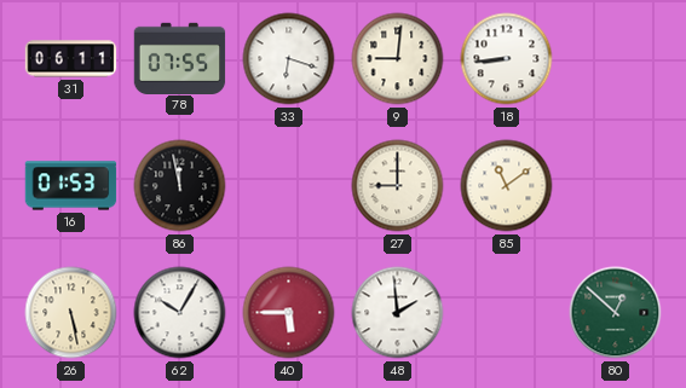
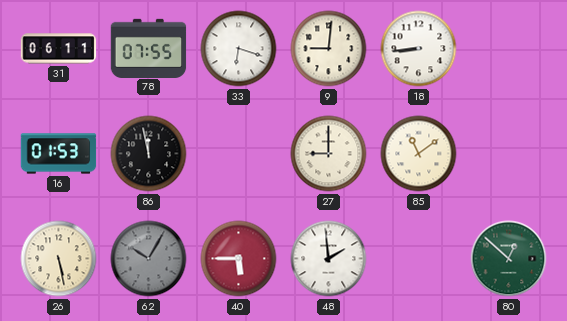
62 dial: white -> grey
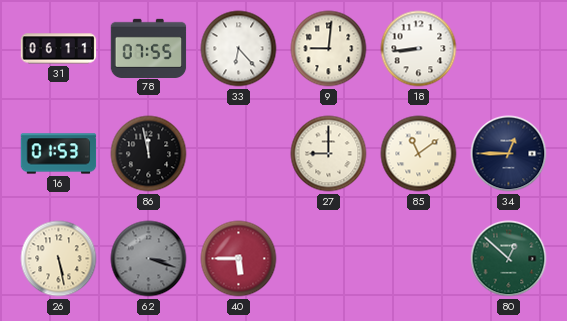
33: 6:18 -> 6:23
34: none -> 12:45
62: 10:05 -> 3:18
48: 1:59 -> none
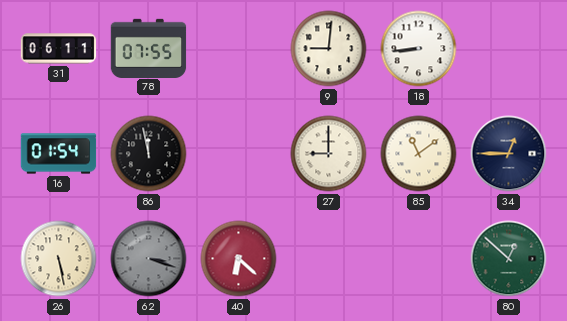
33: 6:23 -> none
16: 01:53 -> 01:54
40: 5:45 -> 6:22
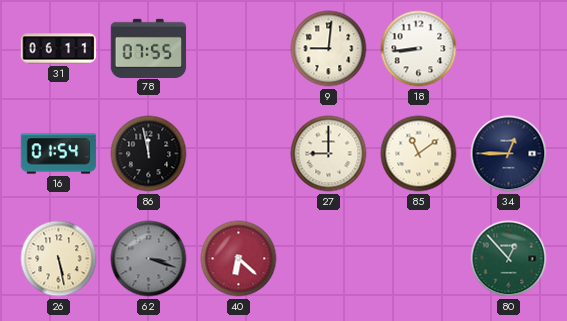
80: 12:52 -> 12:53
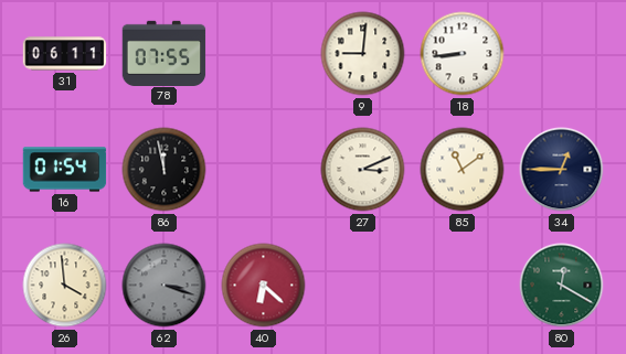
27: 9:00 -> 3:11
26: 5:28 -> 3:59
80: 12:53 -> 12:20
